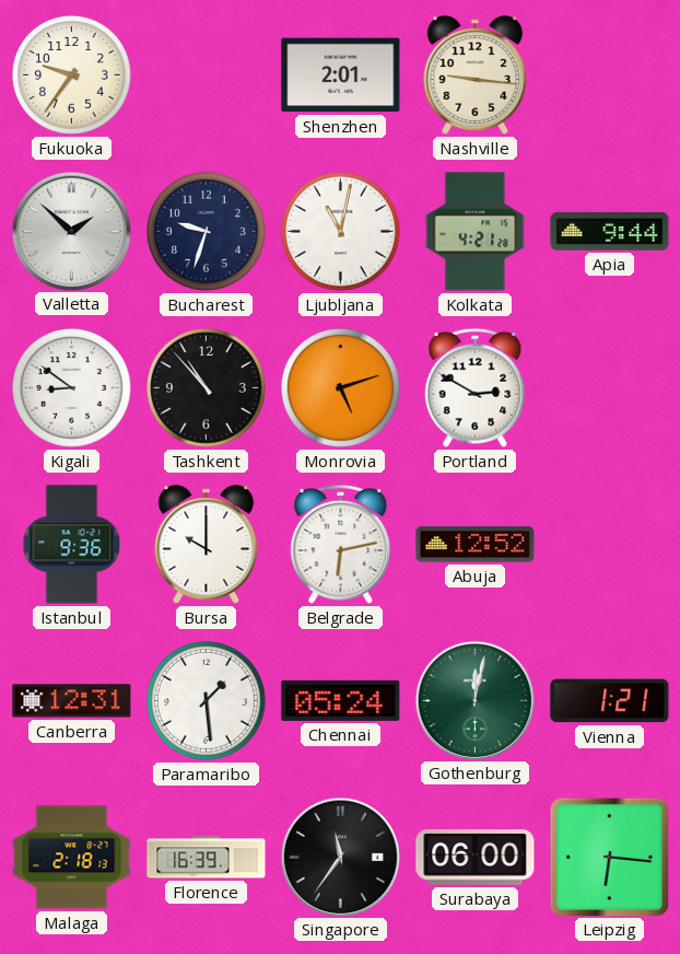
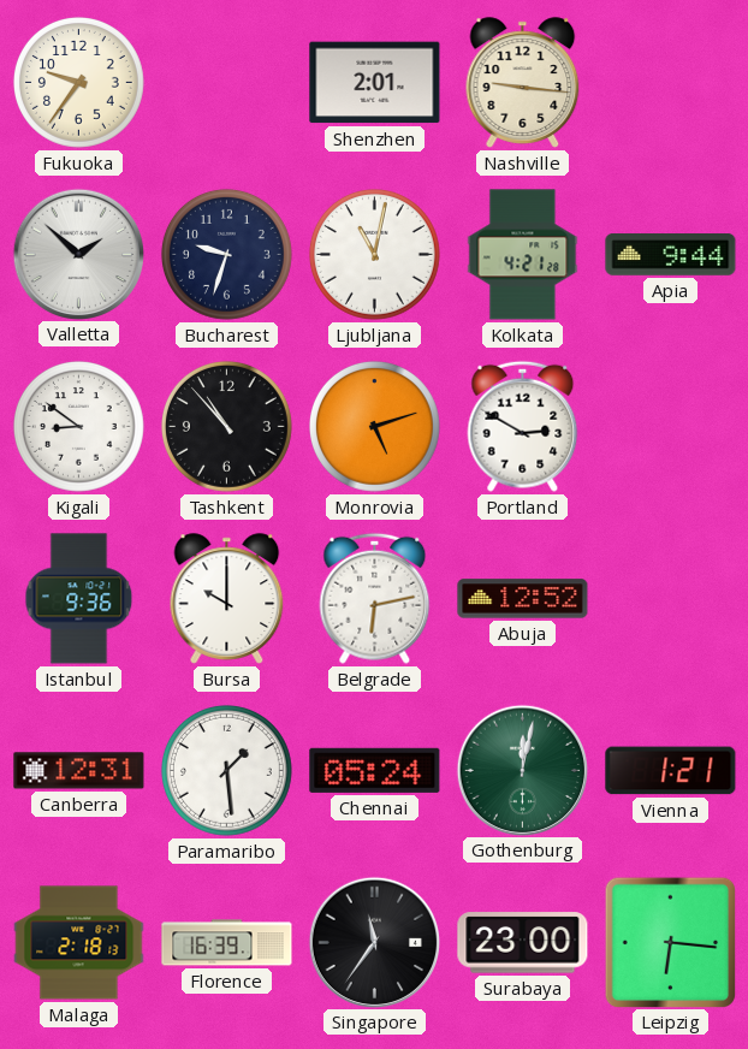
Surabaya: 06:00 -> 23:00
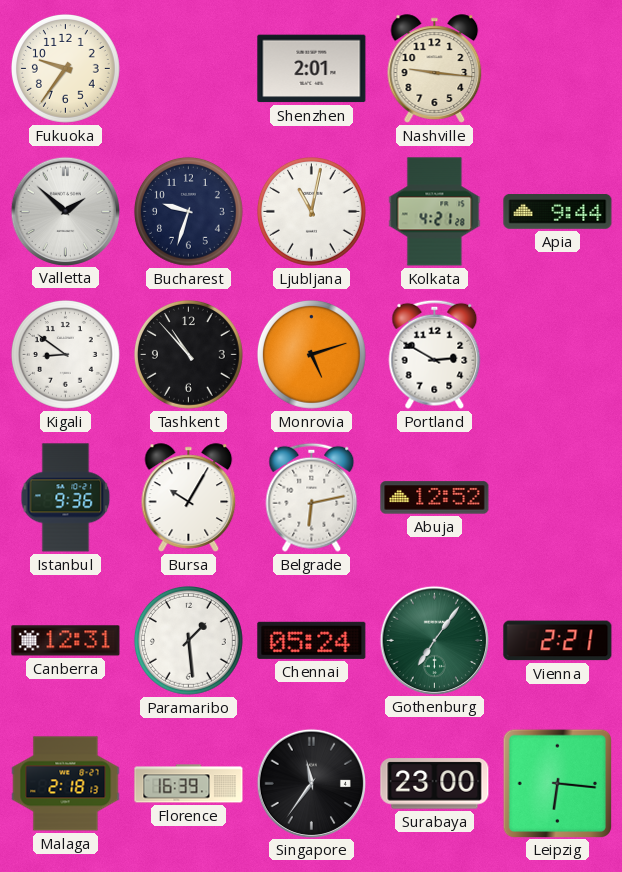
Bursa: 10:00 -> 10:05
Gothenburg: 12:02 -> 7:06
Vienna: 1:21 -> 2:21
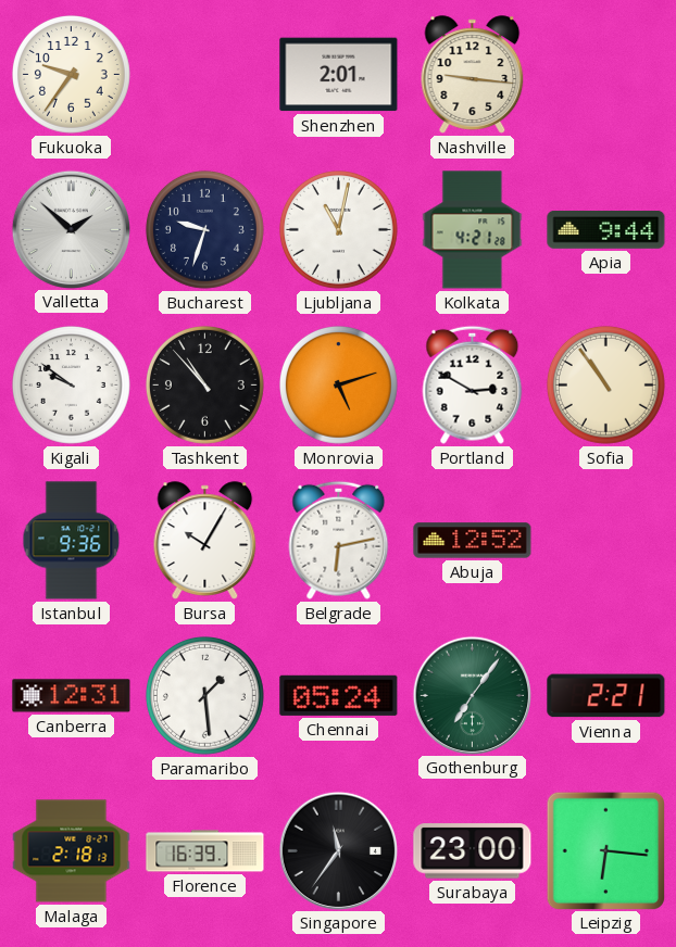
Kigali: 8:51 -> 9:51
Sofia: none -> 10:54
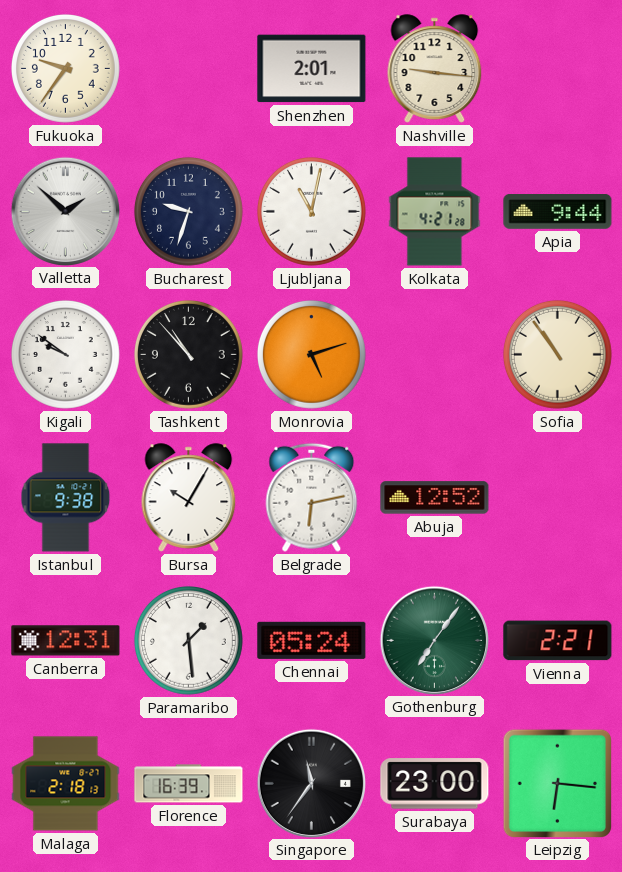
Portland: 2:50 -> none
Istanbul: 9:36 -> 9:38
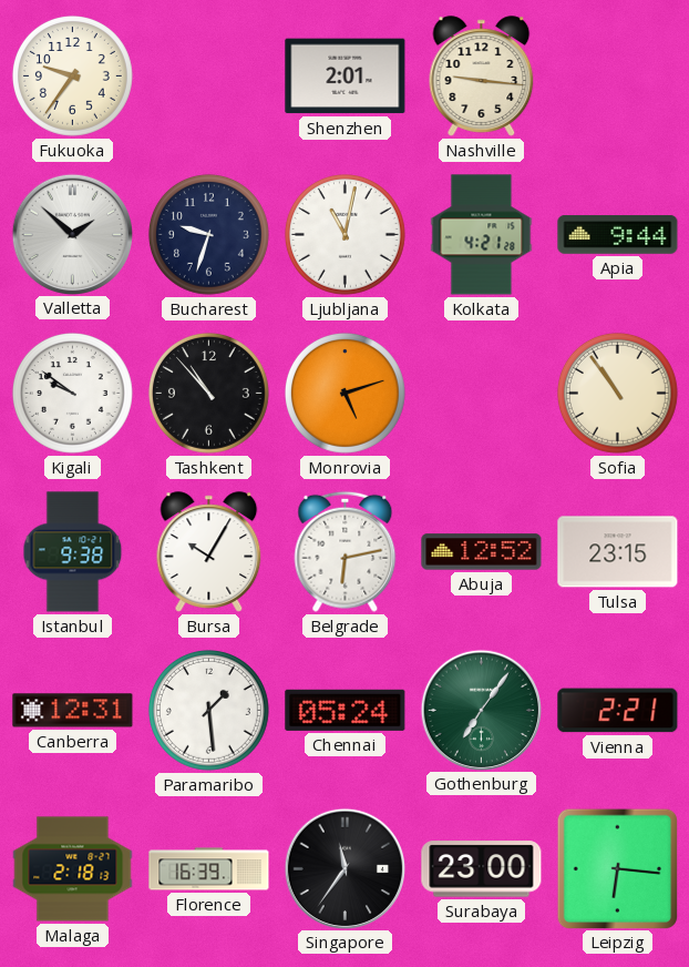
Tulsa: none -> 23:15
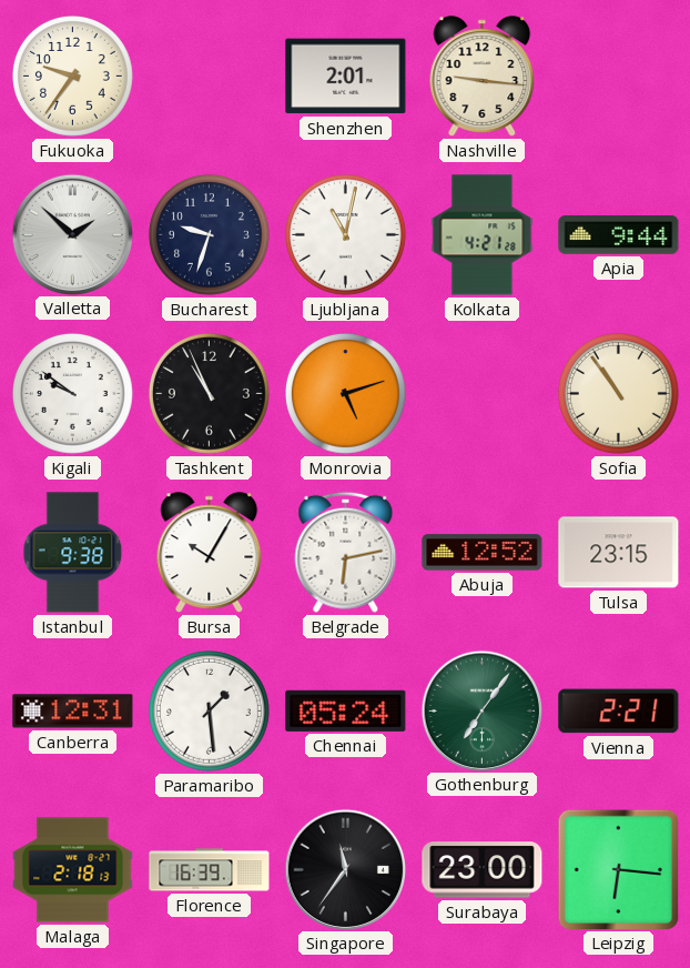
Tashkent: 10:53 -> 10:56
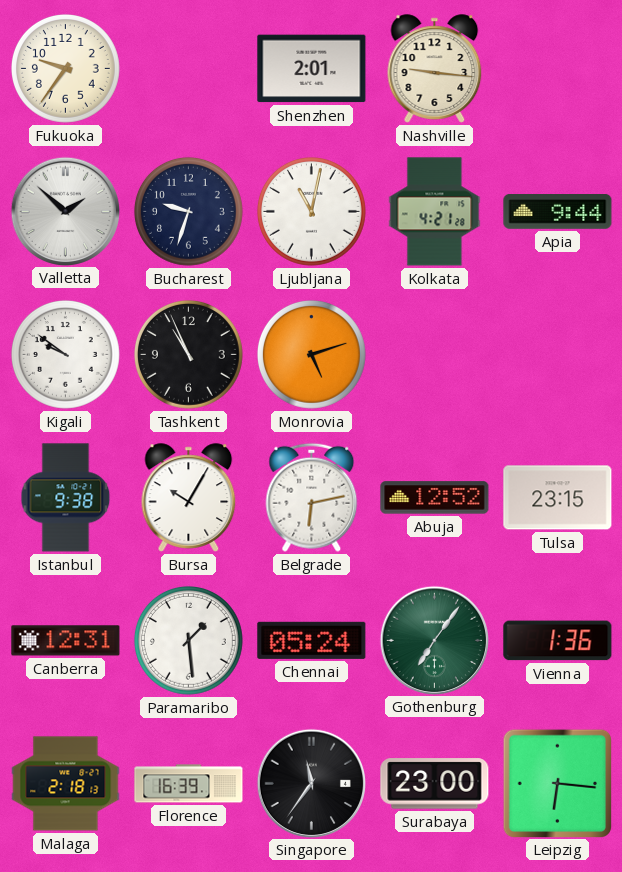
Sofia: 10:54 -> none
Vienna: 2:21 -> 1:36
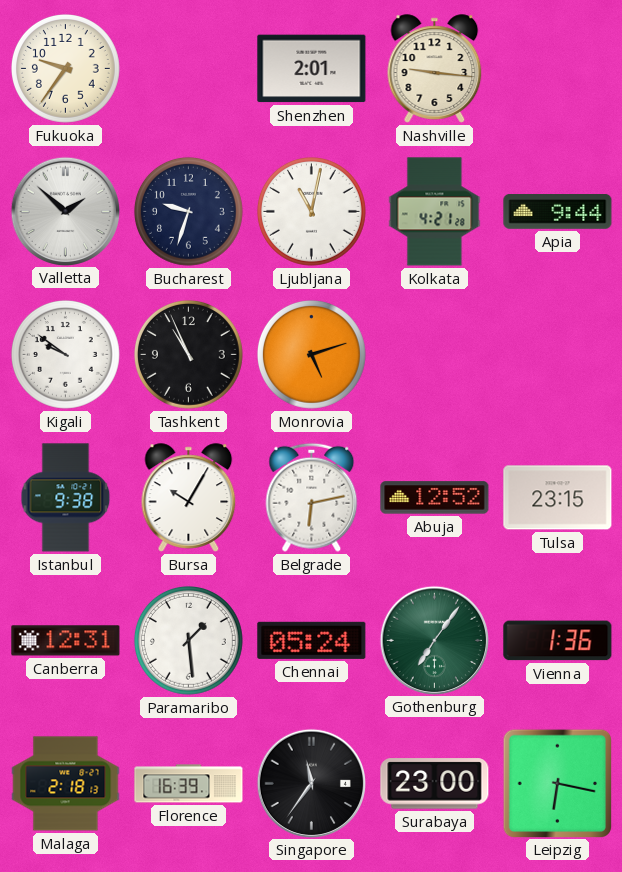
Leipzig: 6:16 -> 6:17
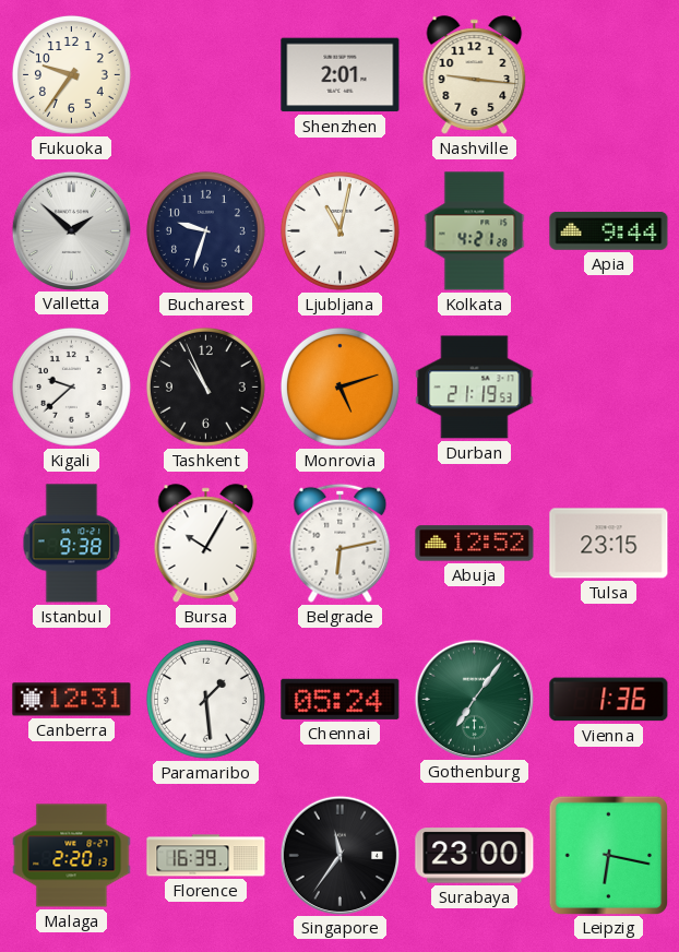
Kigali: 9:51 -> 9:38
Durban: none -> 21:19
Malaga: 2:18 -> 2:20
